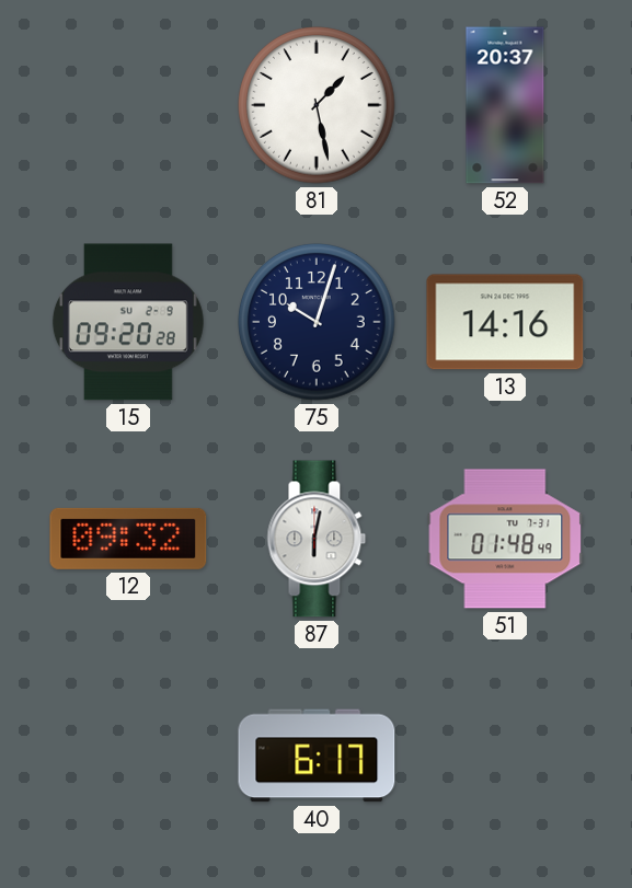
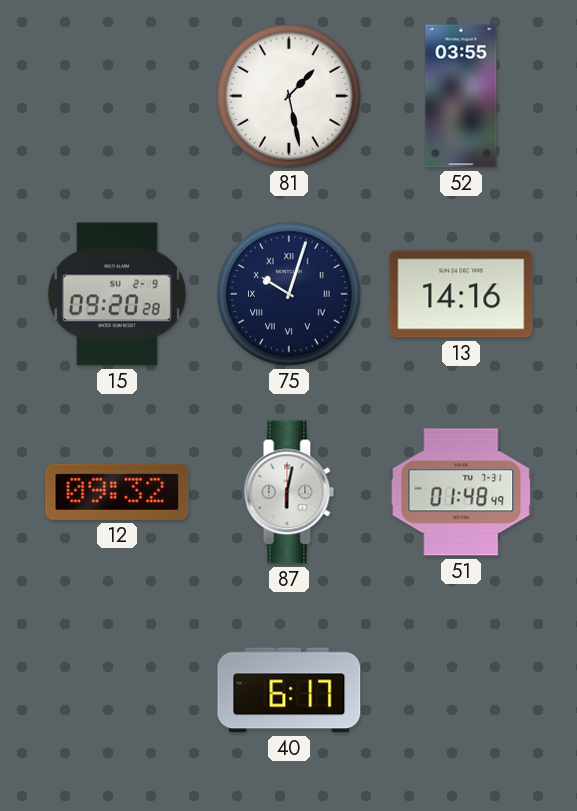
52: 20:37 -> 03:55
75 numerals: Arabic -> Roman
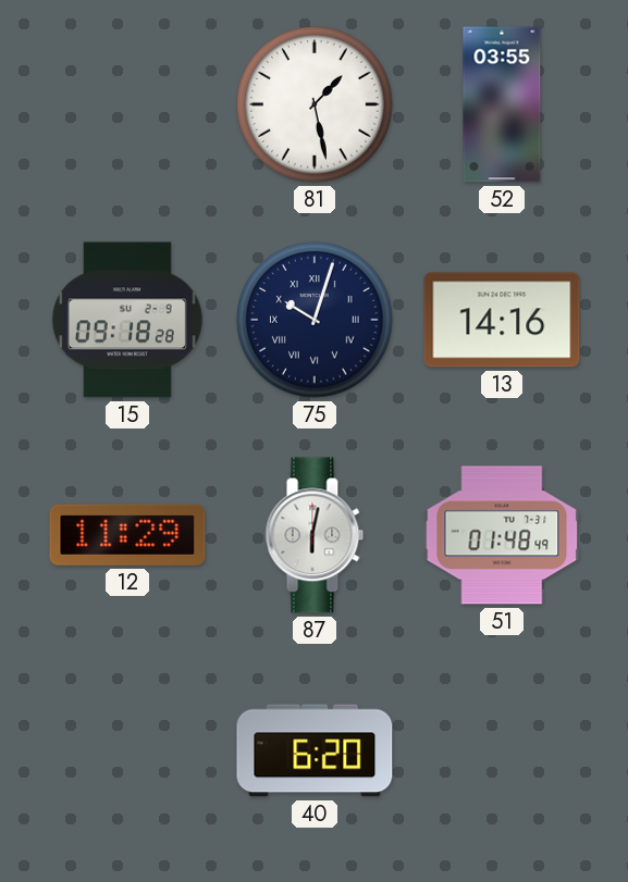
15: 09:20 -> 09:18
12: 09:32 -> 11:29
40: 6:17 -> 6:20
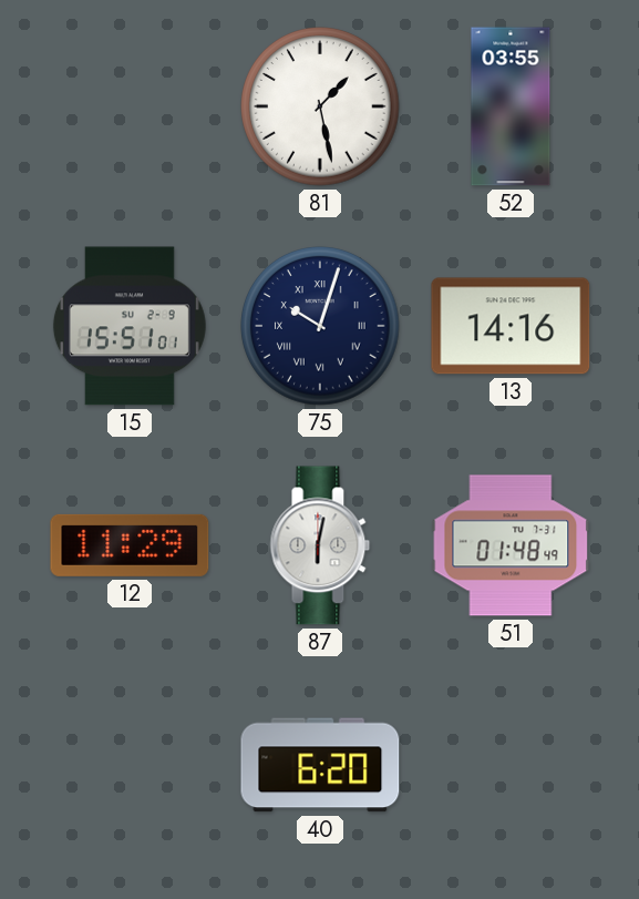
15: 09:18 -> 15:51
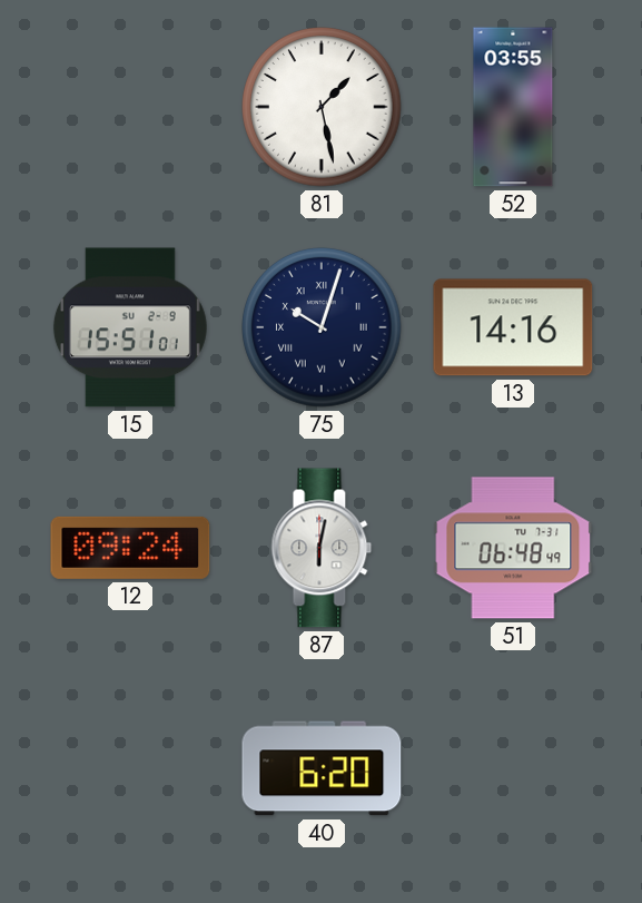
12: 11:29 -> 09:24
51: 01:48 -> 06:48
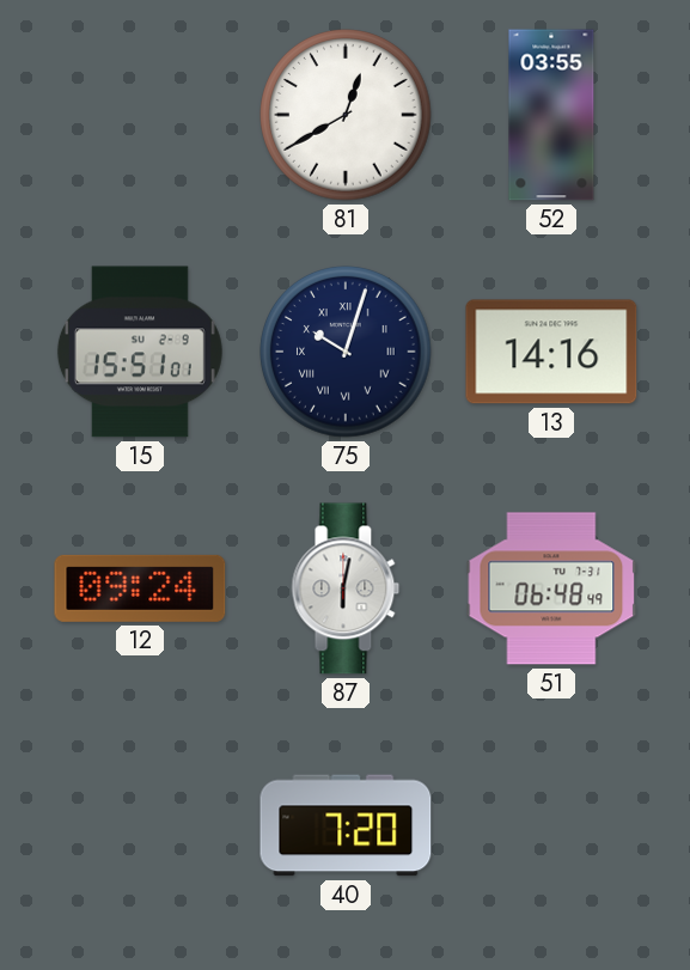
81: 1:28 -> 12:40
40: 6:20 -> 7:20
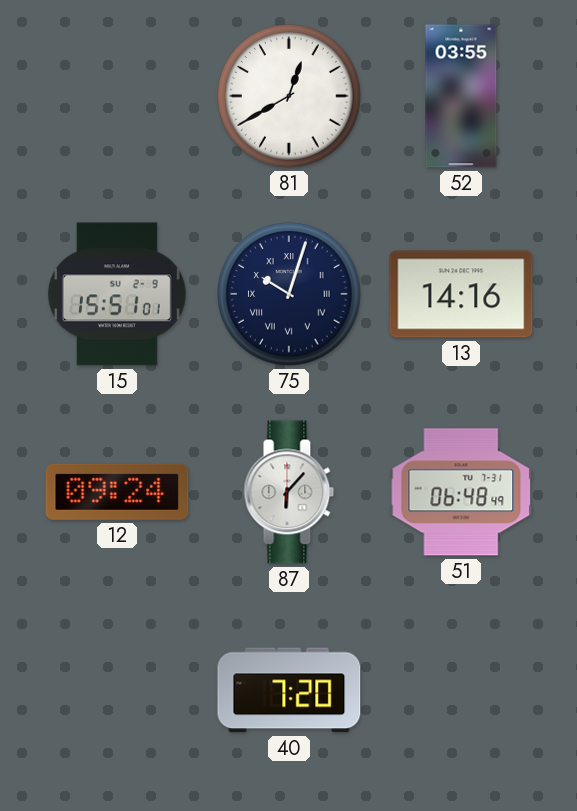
87: 6:02 -> 6:07
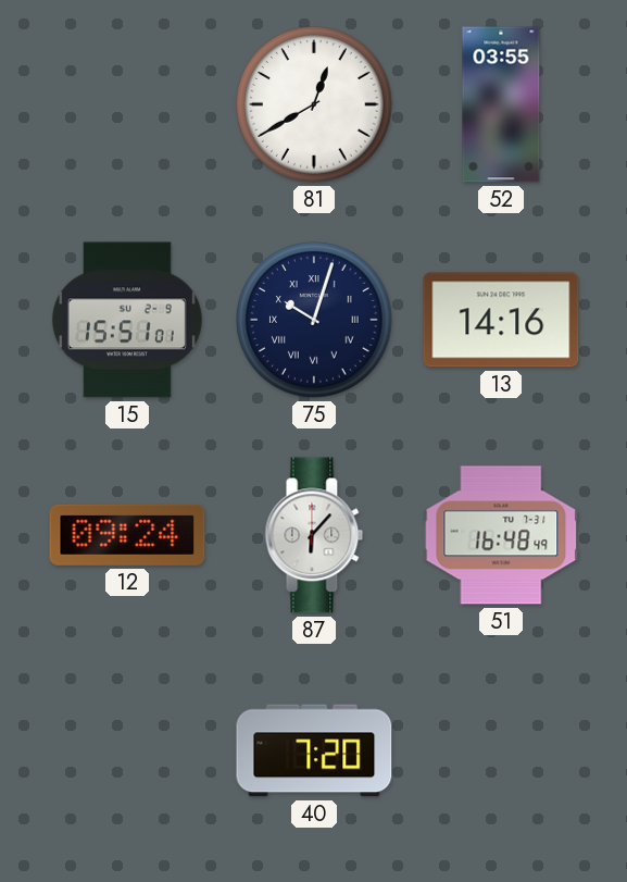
51: 06:48 -> 16:48
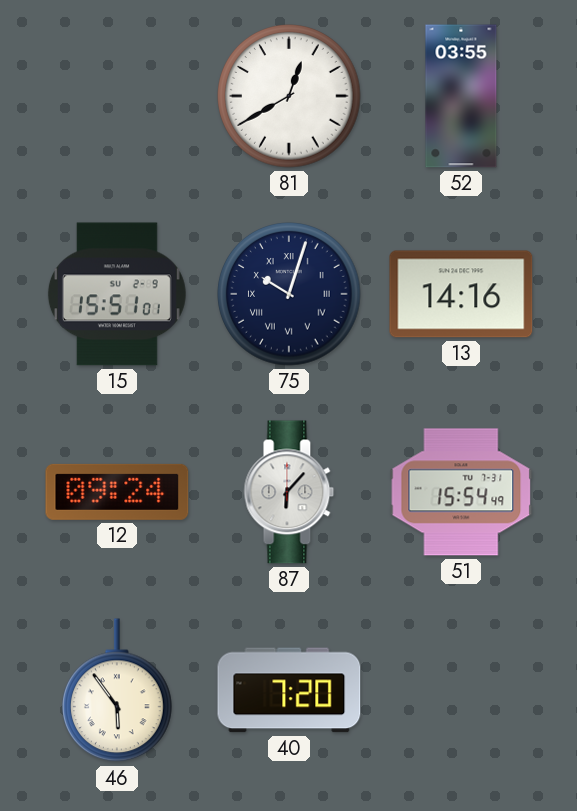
51: 16:48 -> 15:54
46: none -> 5:54
